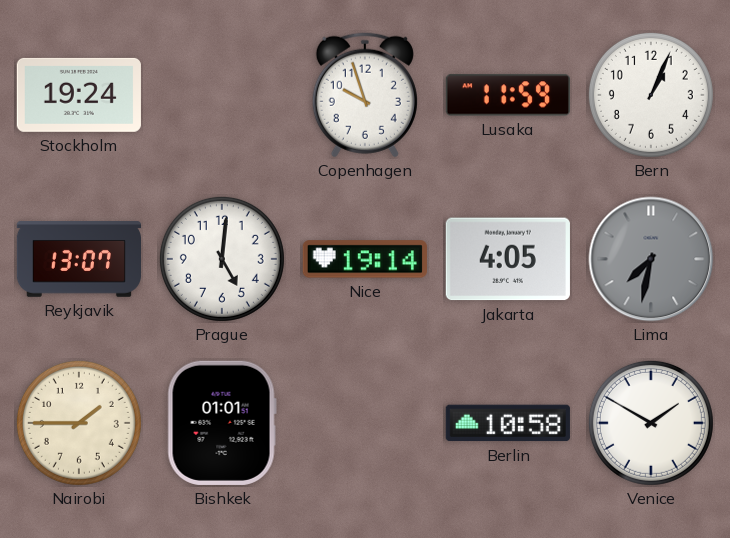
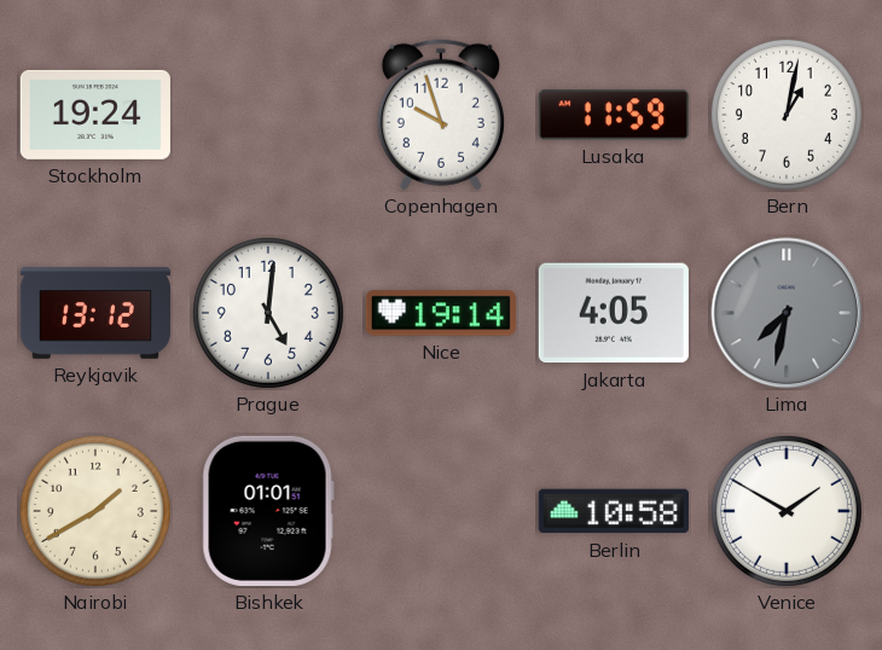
Bern: 1:04 -> 1:02
Reykjavik: 13:07 -> 13:12
Nairobi: 1:45 -> 1:40
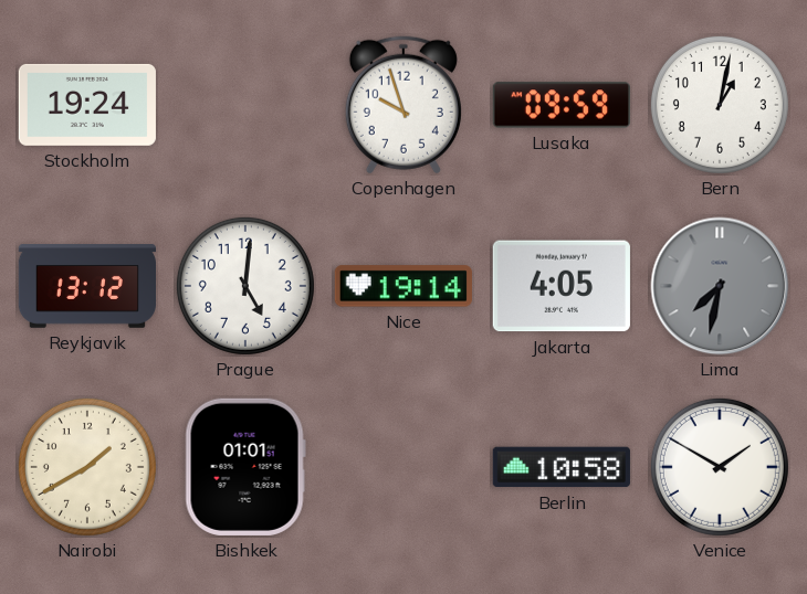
Lusaka: 11:59 -> 09:59
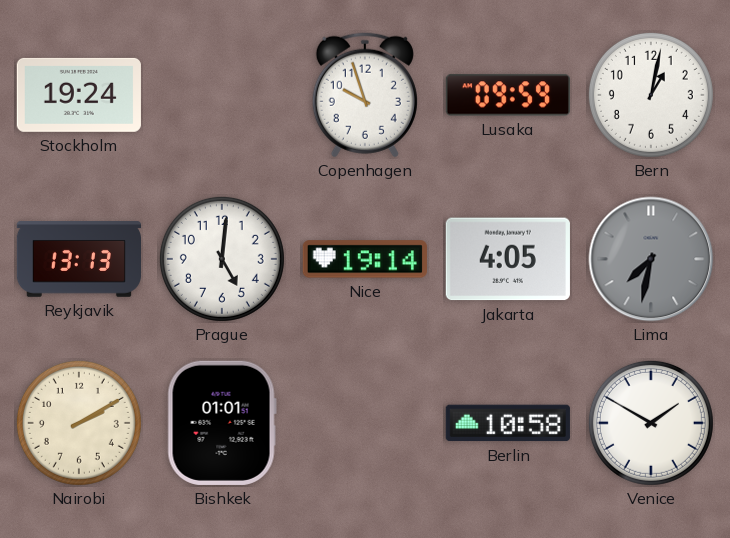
Reykjavik: 13:12 -> 13:13
Nairobi: 1:40 -> 2:10
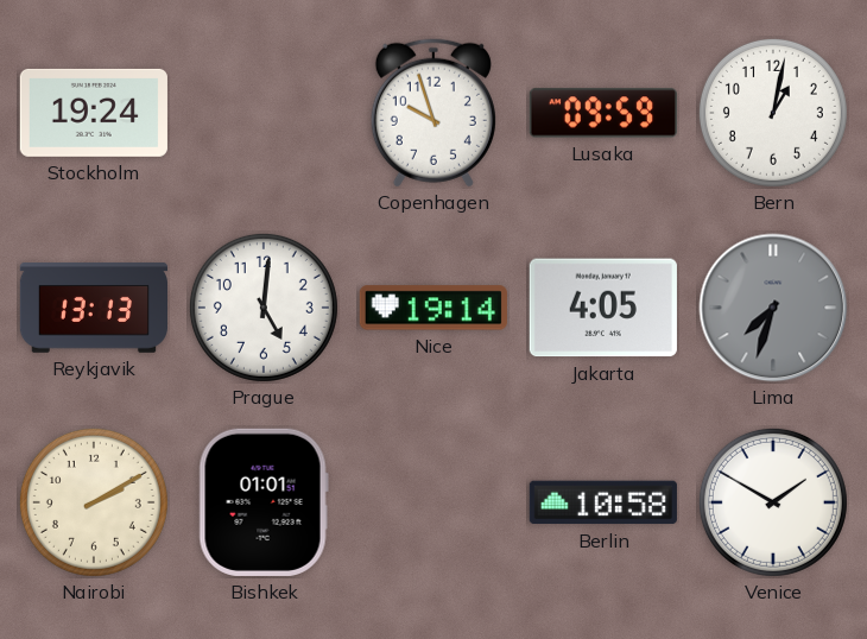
Lima: 7:32 -> 7:33
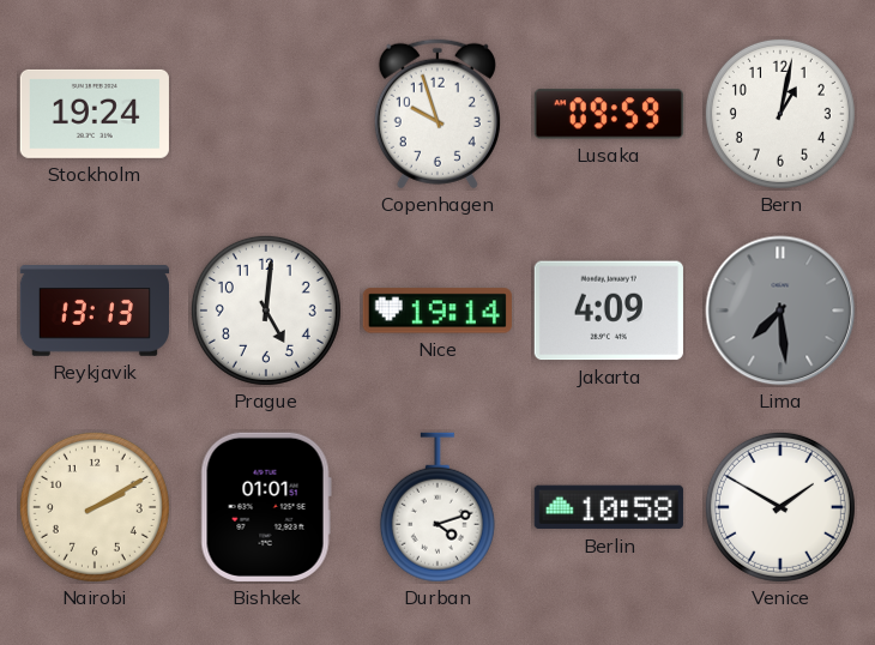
Jakarta: 4:05 -> 4:09
Lima: 7:33 -> 7:29
Durban: none -> 4:12
